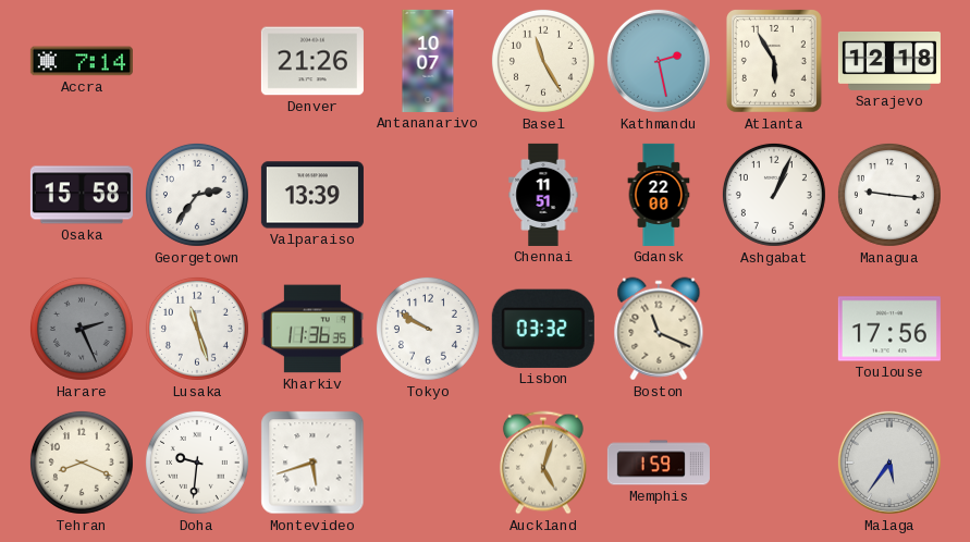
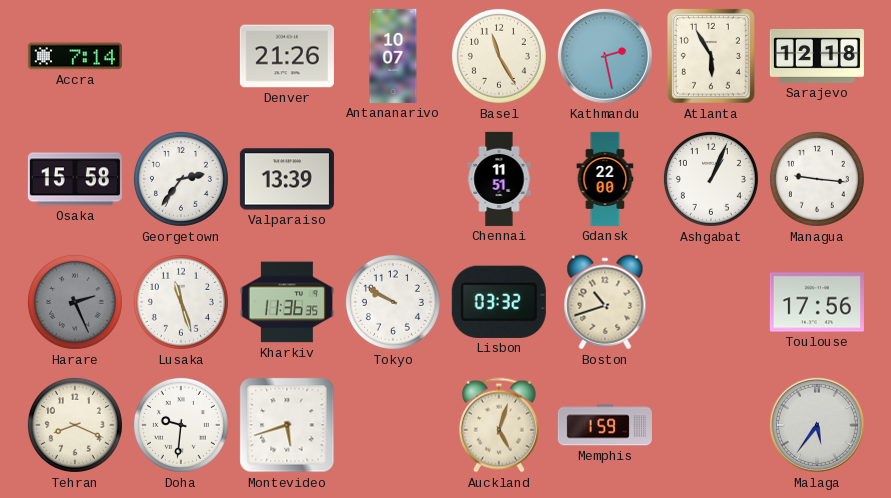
Boston: 11:19 -> 10:42
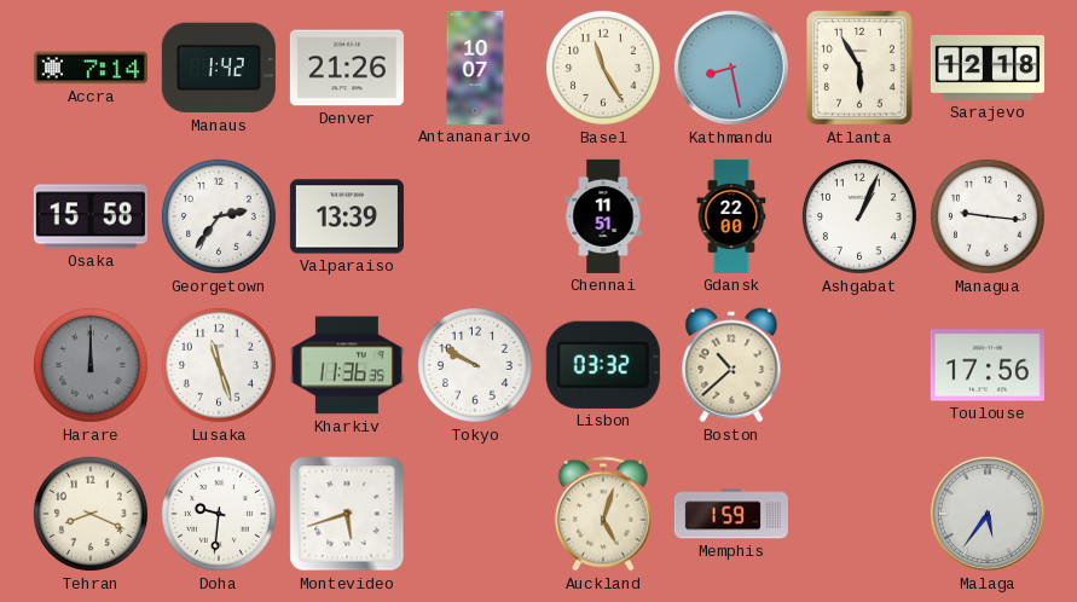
Manaus: none -> 1:42
Kathmandu: 2:28 -> 8:28
Harare: 2:26 -> 12:00
Boston: 10:42 -> 10:38
